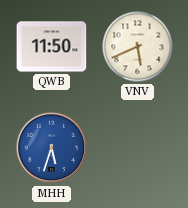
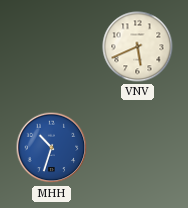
QWB: 11:50 -> none
MHH: 5:33 -> 10:33
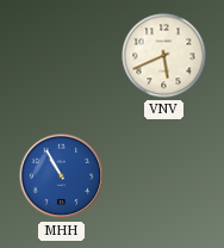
MHH: 10:33 -> 10:55
